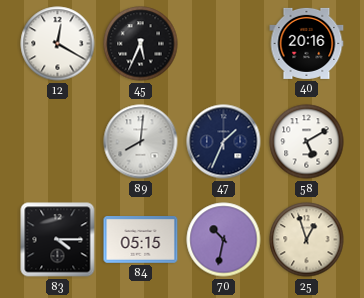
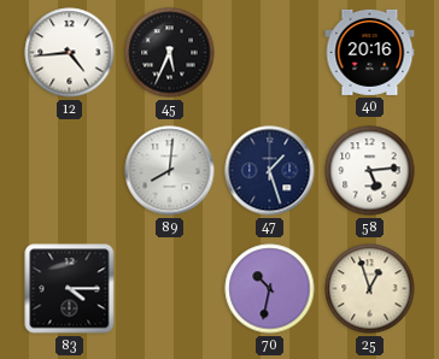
12: 12:20 -> 4:44
47: 1:34 -> 1:27
58: 5:10 -> 5:14
84: 05:15 -> none
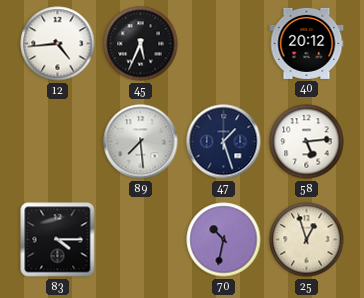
40: 20:16 -> 20:12
89: 8:01 -> 7:29
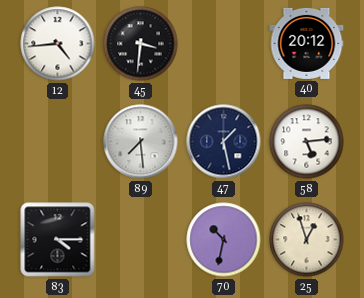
45: 5:34 -> 3:31
47: 1:27 -> 1:28
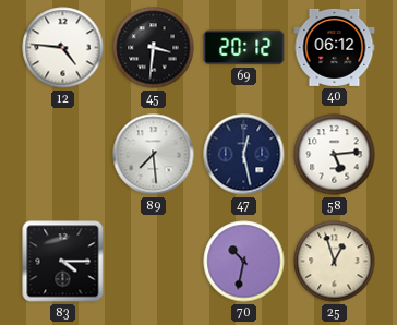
12: 4:44 -> 4:46
69: none -> 20:12
40: 20:12 -> 06:12
47: 1:28 -> 12:28
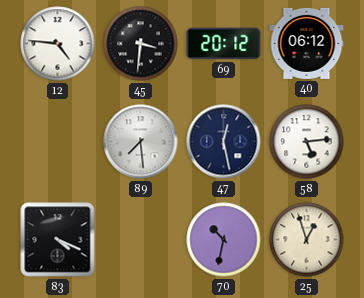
83: 4:15 -> 4:19
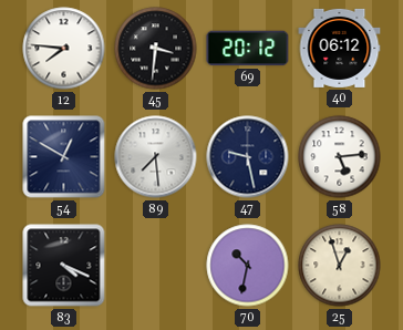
12: 4:46 -> 7:46
54: none -> 12:50
47: 12:28 -> 9:28
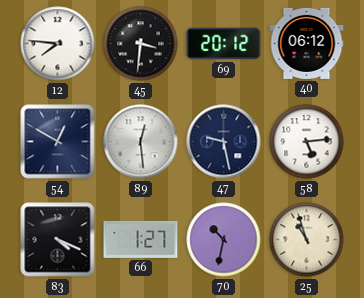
89: 7:29 -> 12:29
66: none -> 1:27
25: 12:57 -> 10:57
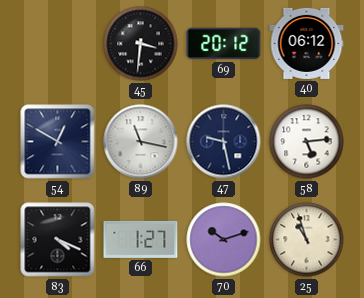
12: 7:46 -> none
89: 12:29 -> 11:17
70: 10:32 -> 10:12
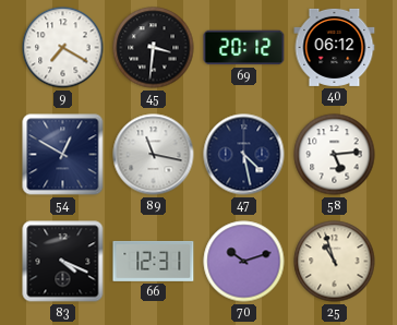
9: none -> 7:20
47: 9:28 -> 4:28
66: 1:27 -> 12:31
